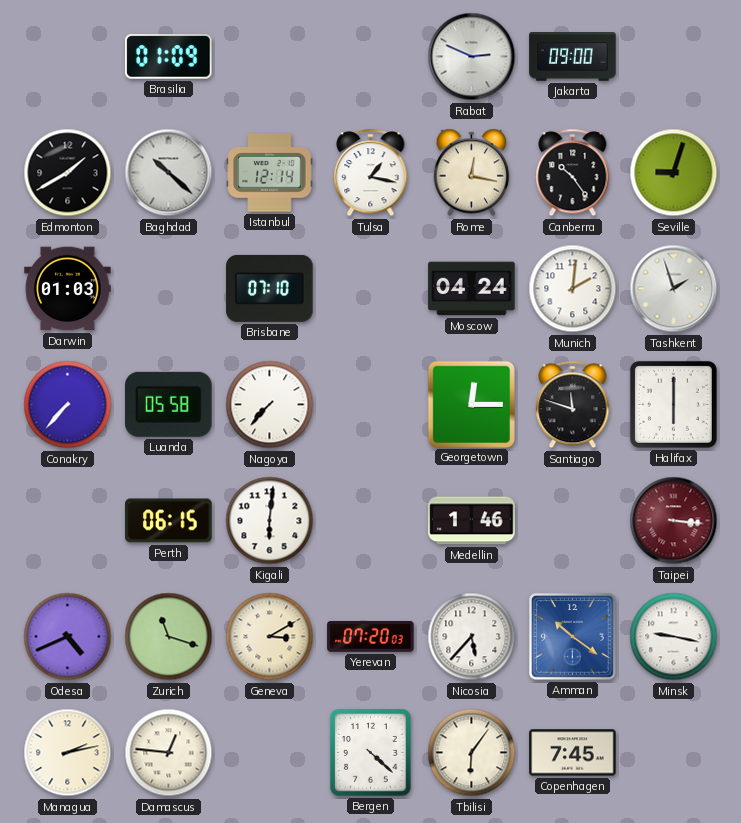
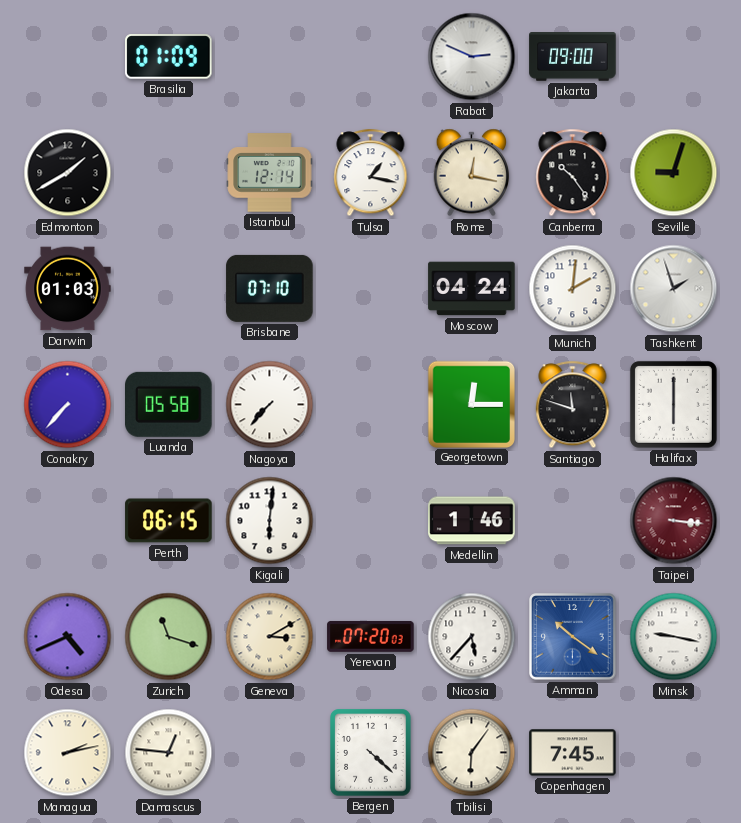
Baghdad: 10:22 -> none
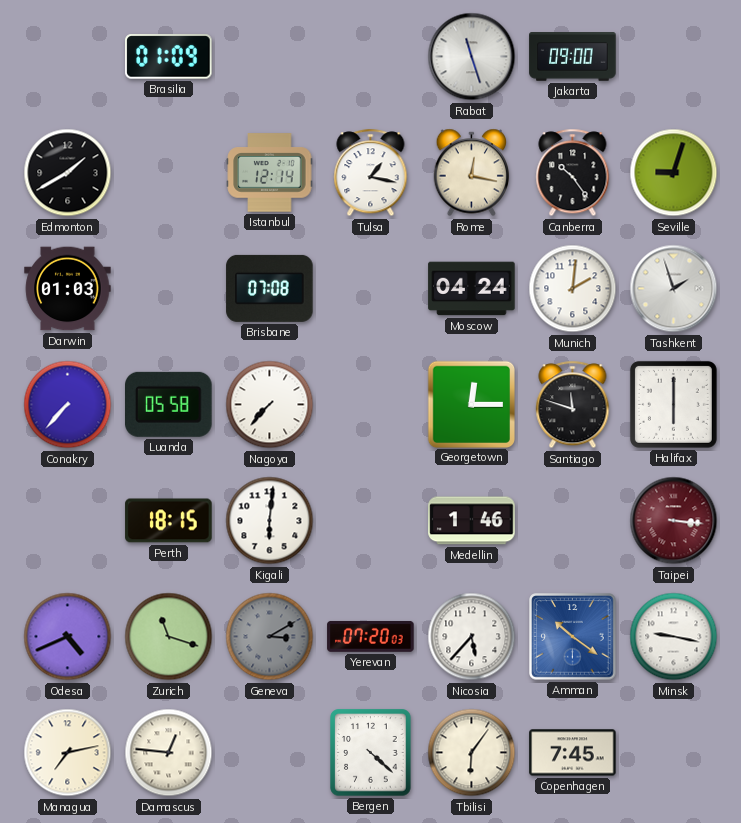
Rabat: 2:49 -> 11:27
Brisbane: 07:10 -> 07:08
Perth: 06:15 -> 18:15
Geneva dial: cream -> grey
Managua: 2:13 -> 7:13
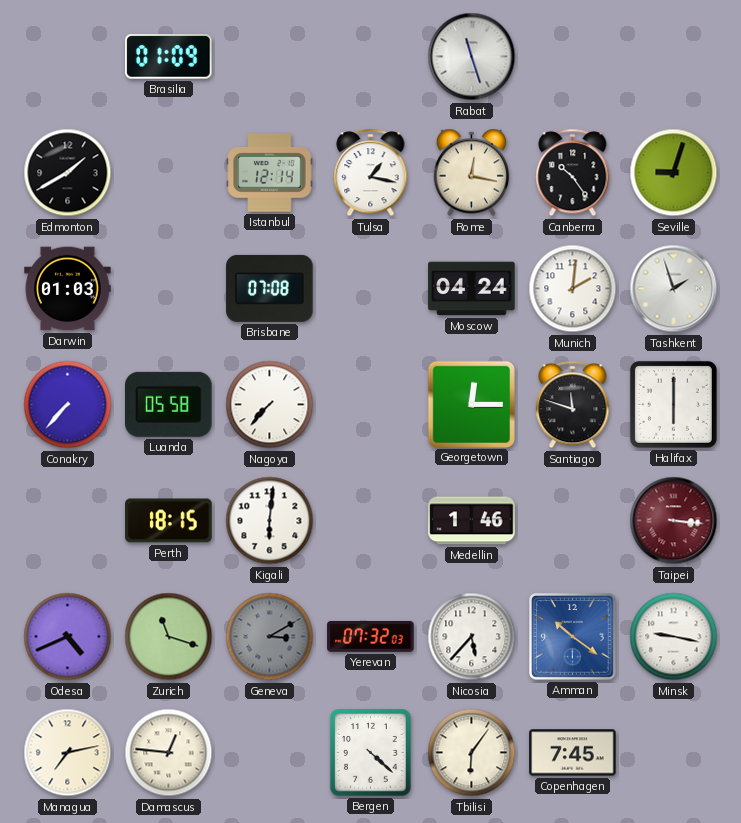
Jakarta: 09:00 -> none
Yerevan: 07:20 -> 07:32
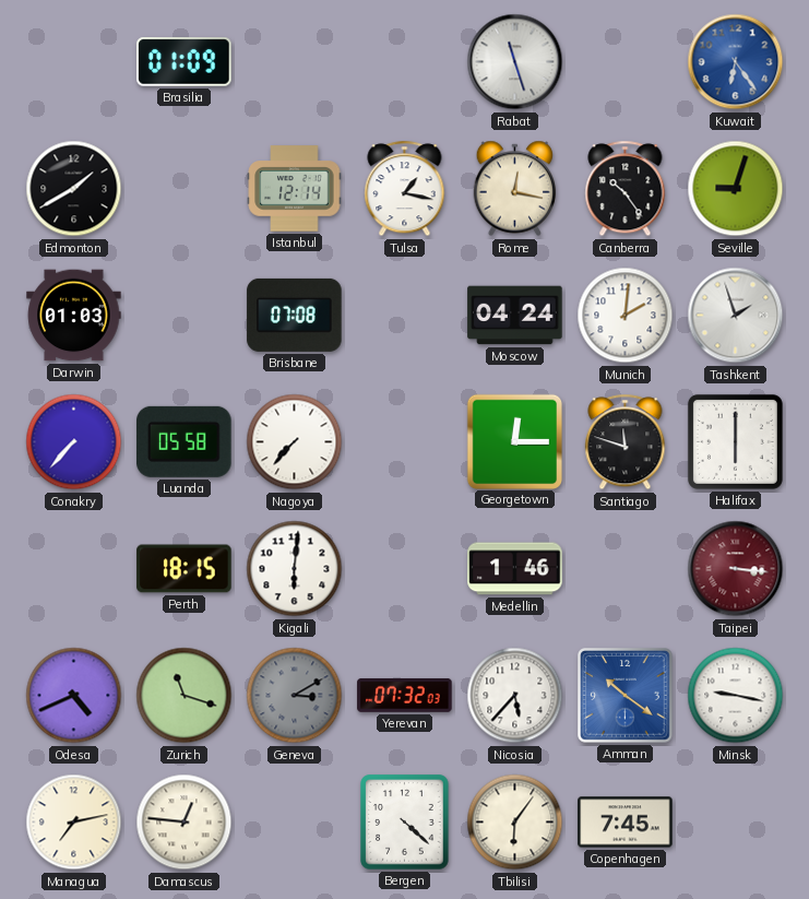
Kuwait: none -> 6:24
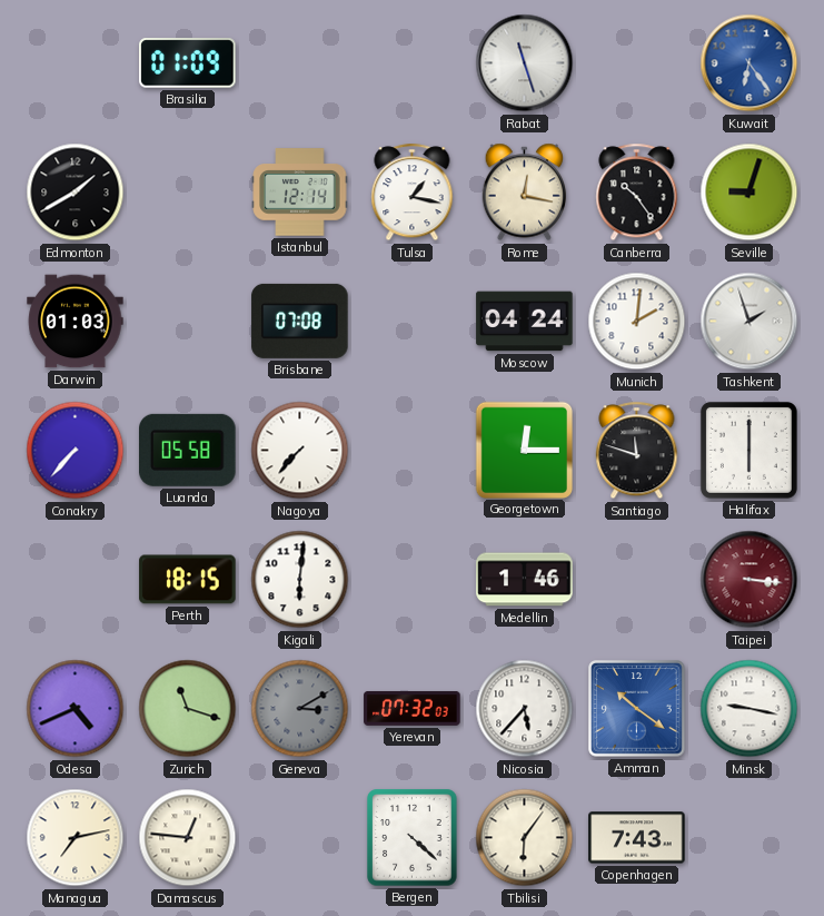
Copenhagen: 7:45 -> 7:43
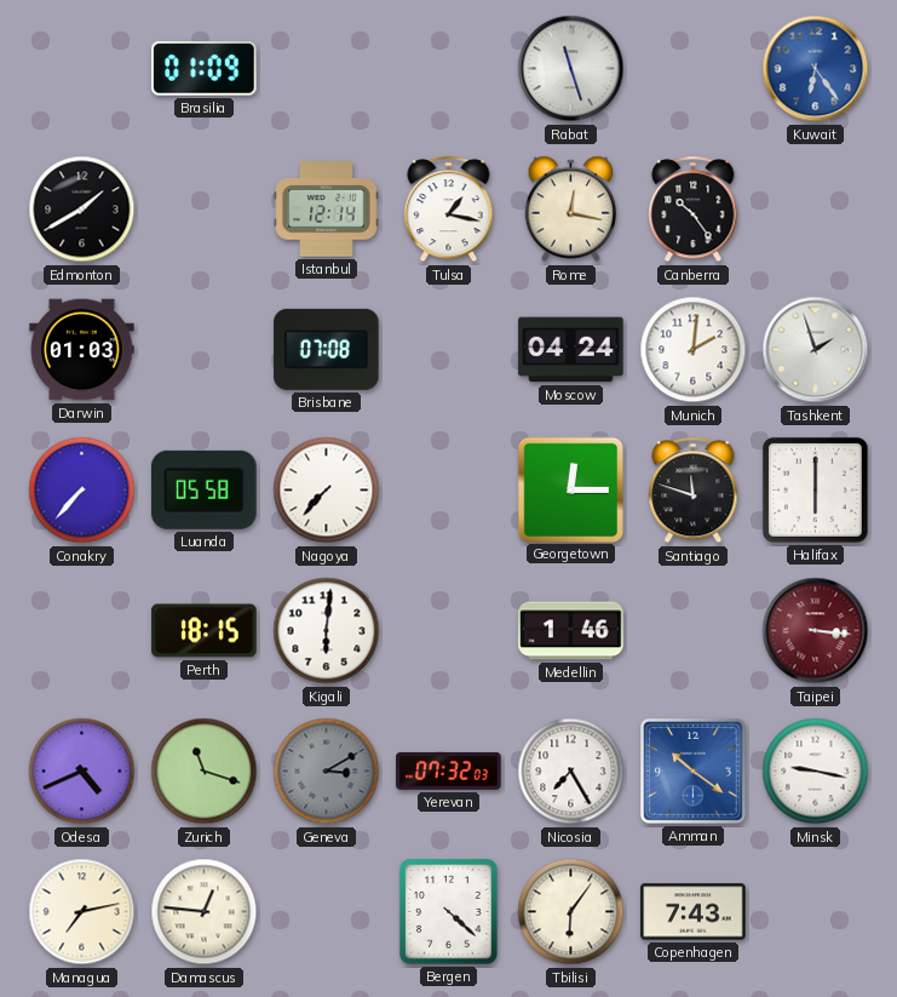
Seville: 9:03 -> none
Nicosia: 5:37 -> 7:25
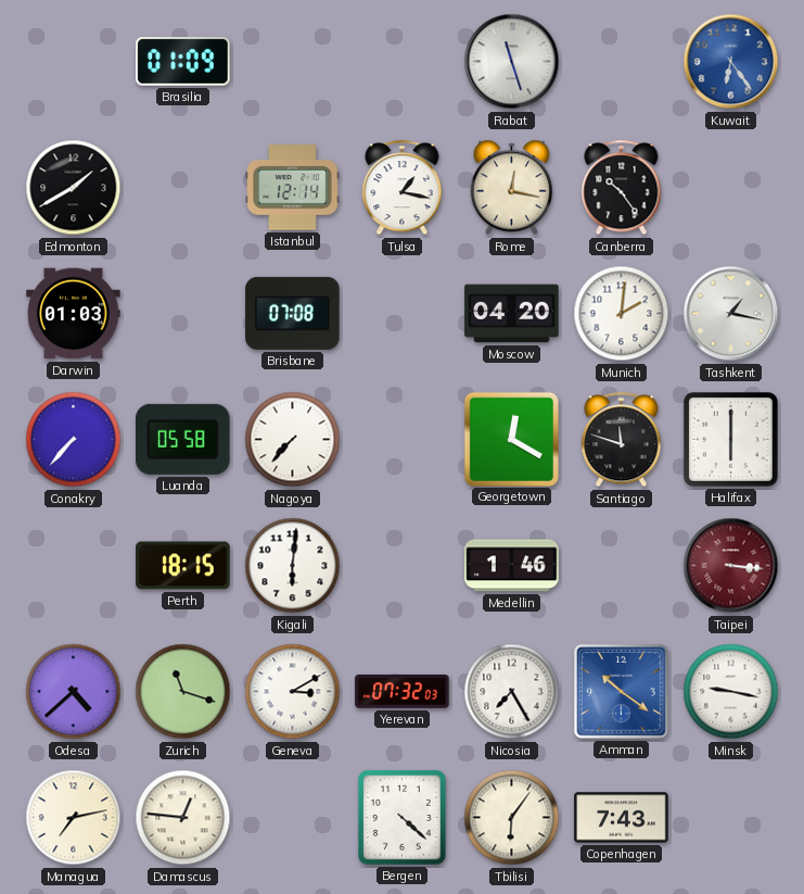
Moscow: 04:24 -> 04:20
Tashkent: 1:57 -> 1:17
Georgetown: 12:15 -> 12:20
Odesa: 4:41 -> 4:38
Geneva dial: grey -> white
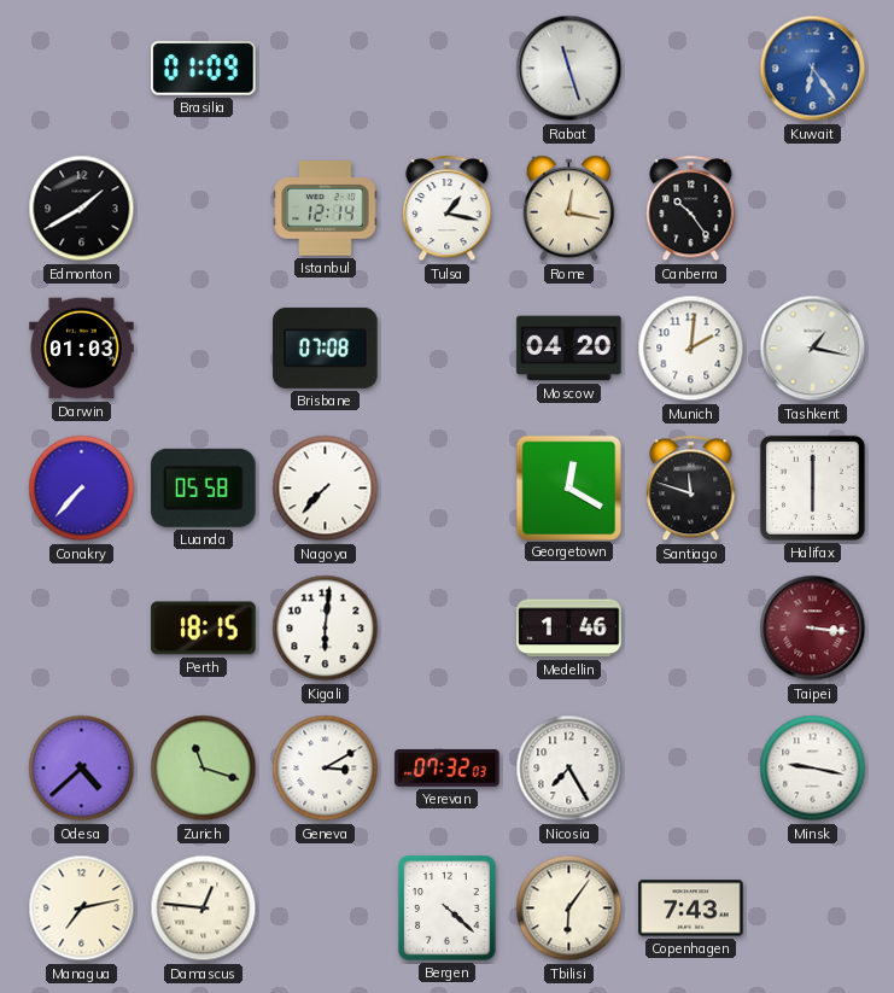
Amman: 10:21 -> none
